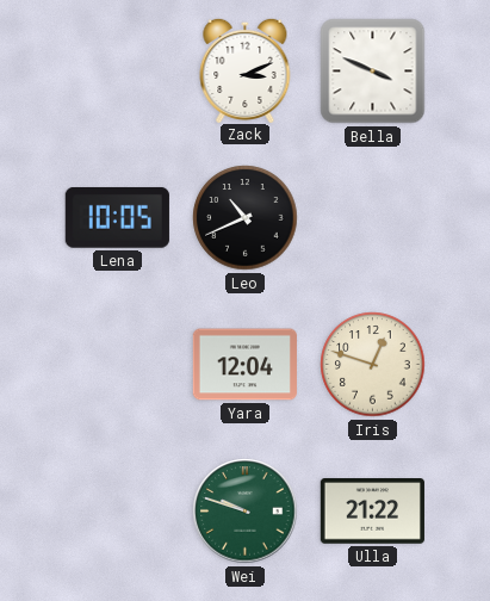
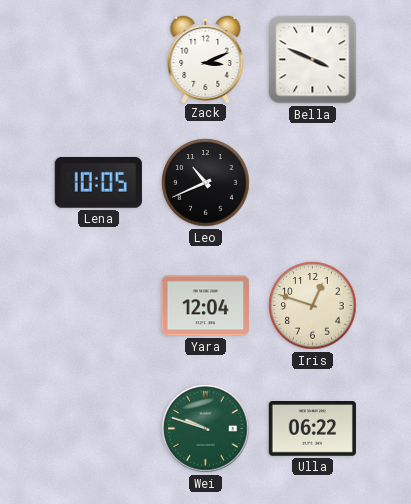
Ulla: 21:22 -> 06:22
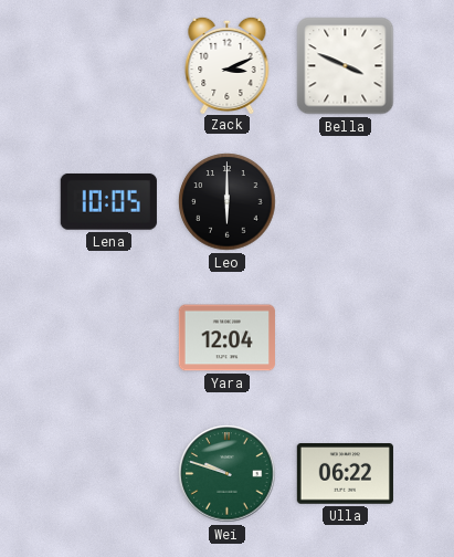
Leo: 10:41 -> 6:00
Iris: 12:48 -> none
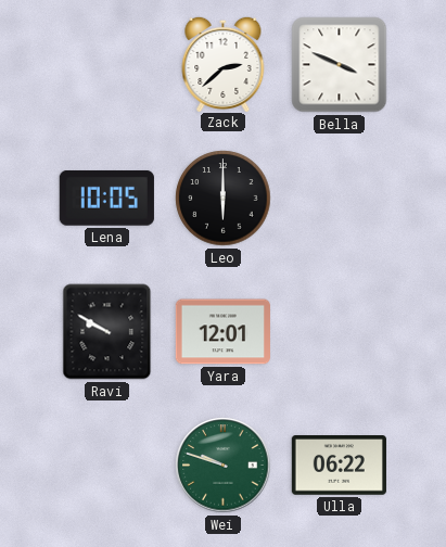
Zack: 3:11 -> 2:38
Ravi: none -> 9:50
Yara: 12:04 -> 12:01
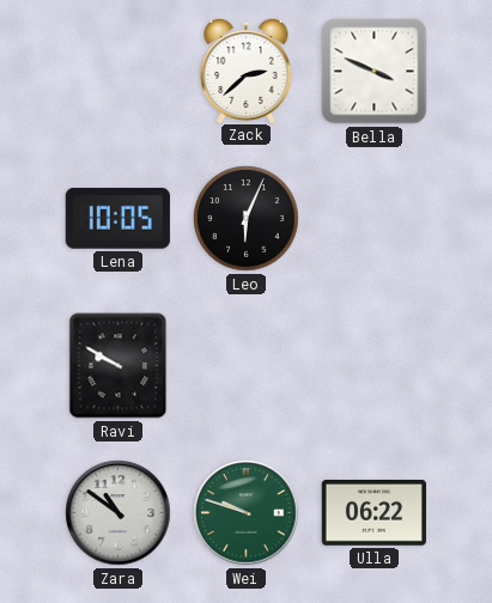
Leo: 6:00 -> 6:04
Yara: 12:01 -> none
Zara: none -> 10:51
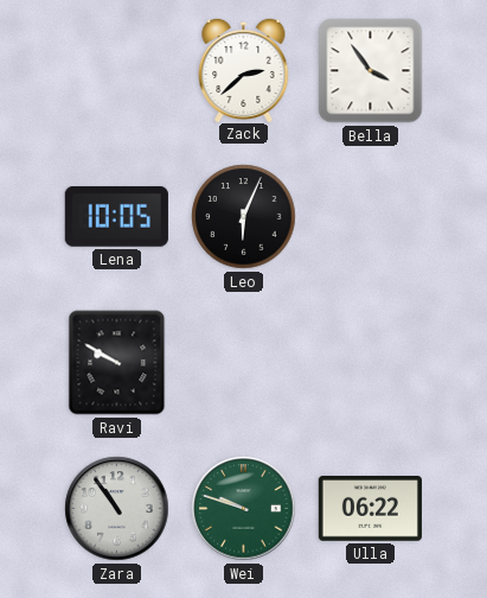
Bella: 3:49 -> 3:54
Zara: 10:51 -> 10:54
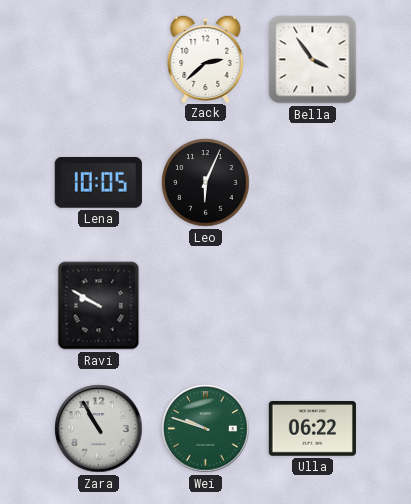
Zara: 10:54 -> 10:55
